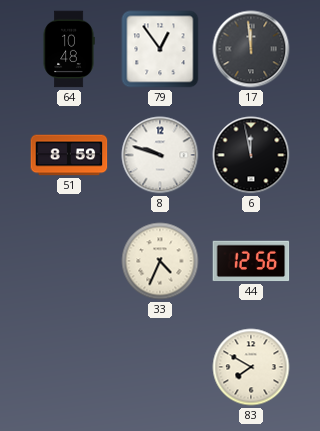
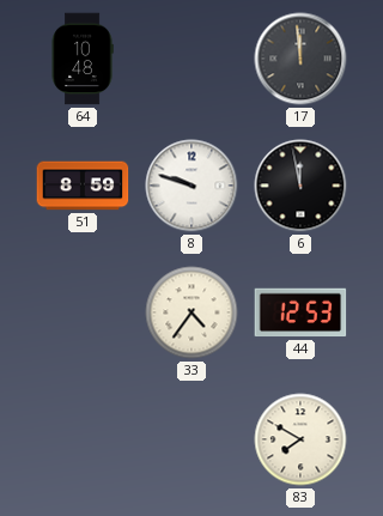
79: 12:54 -> none
33: 4:34 -> 4:36
44: 12:56 -> 12:53
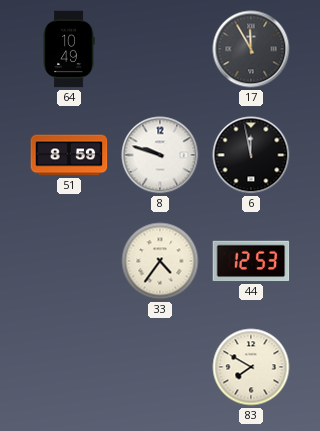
64: 10:48 -> 10:49
17: 11:59 -> 11:55
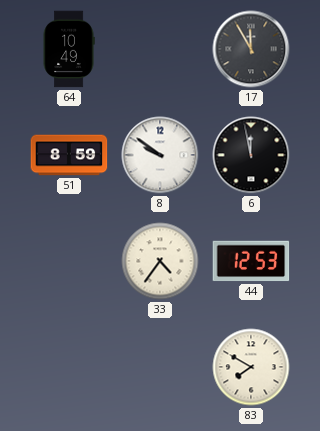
8: 9:48 -> 9:51
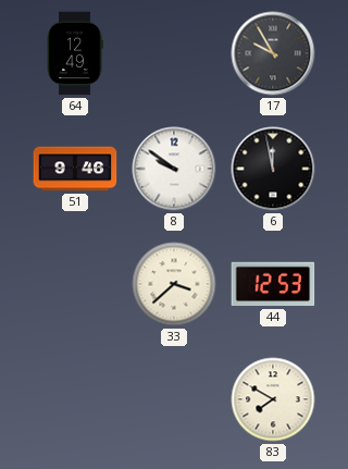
64: 10:49 -> 12:49
17: 11:55 -> 9:55
51: 8:59 -> 9:46
33: 4:36 -> 3:38
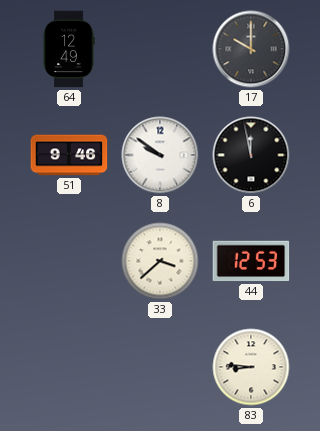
17: 9:55 -> 10:00
83: 7:50 -> 8:46
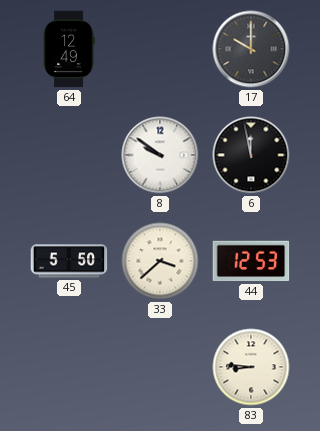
51: 9:46 -> none
45: none -> 5:50
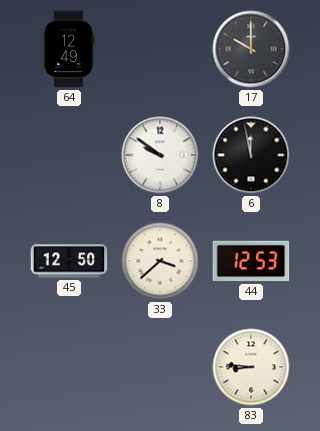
45: 5:50 -> 12:50
